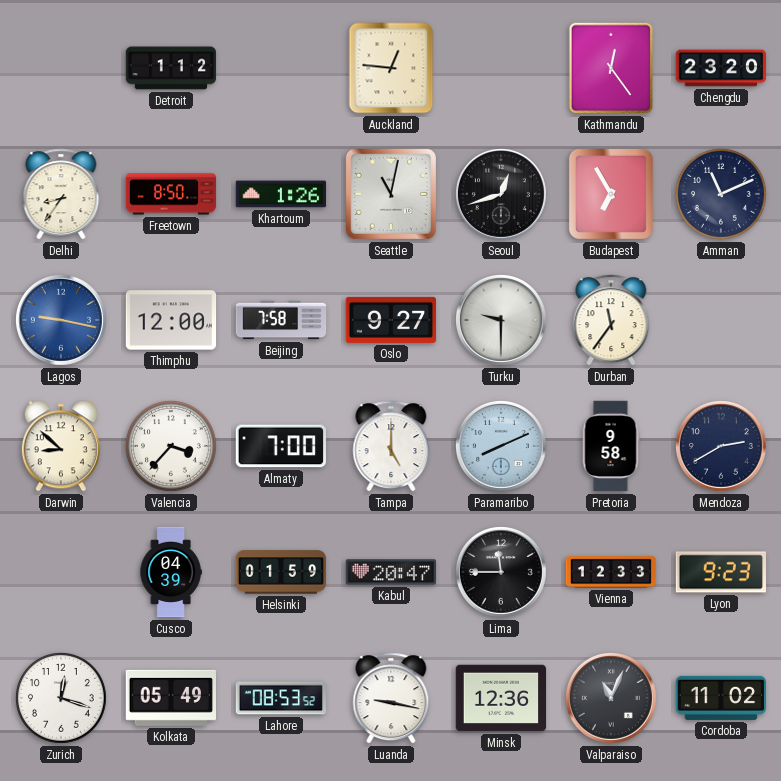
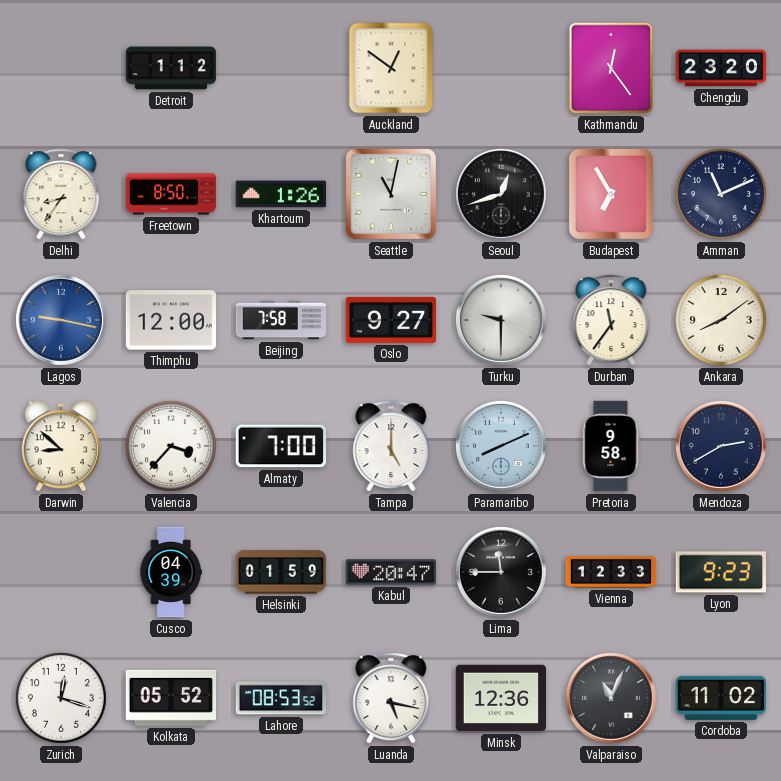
Auckland: 12:46 -> 12:51
Ankara: none -> 8:09
Kolkata: 05:49 -> 05:52
Luanda: 9:17 -> 5:17
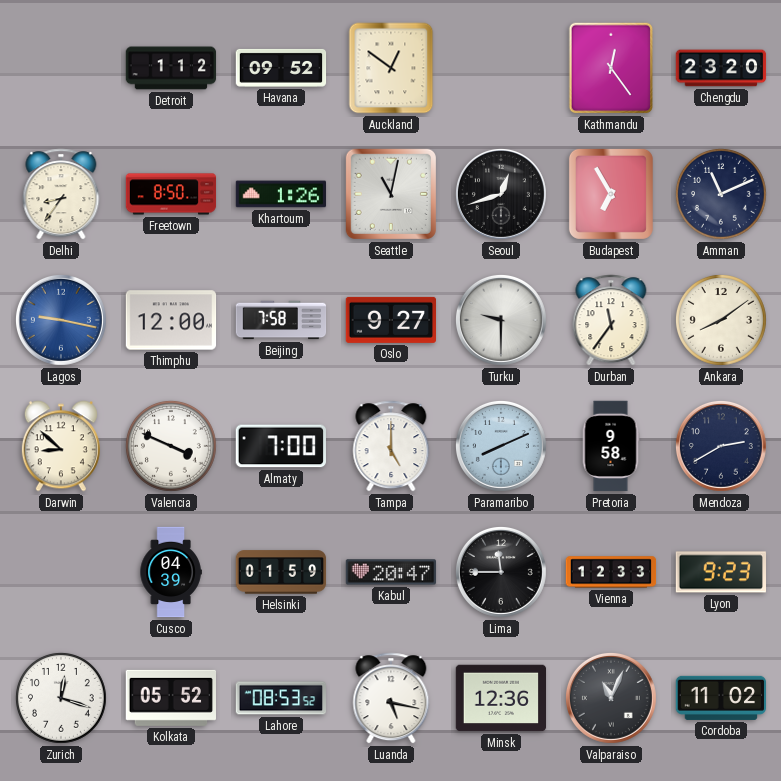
Havana: none -> 09:52
Valencia: 3:37 -> 3:49
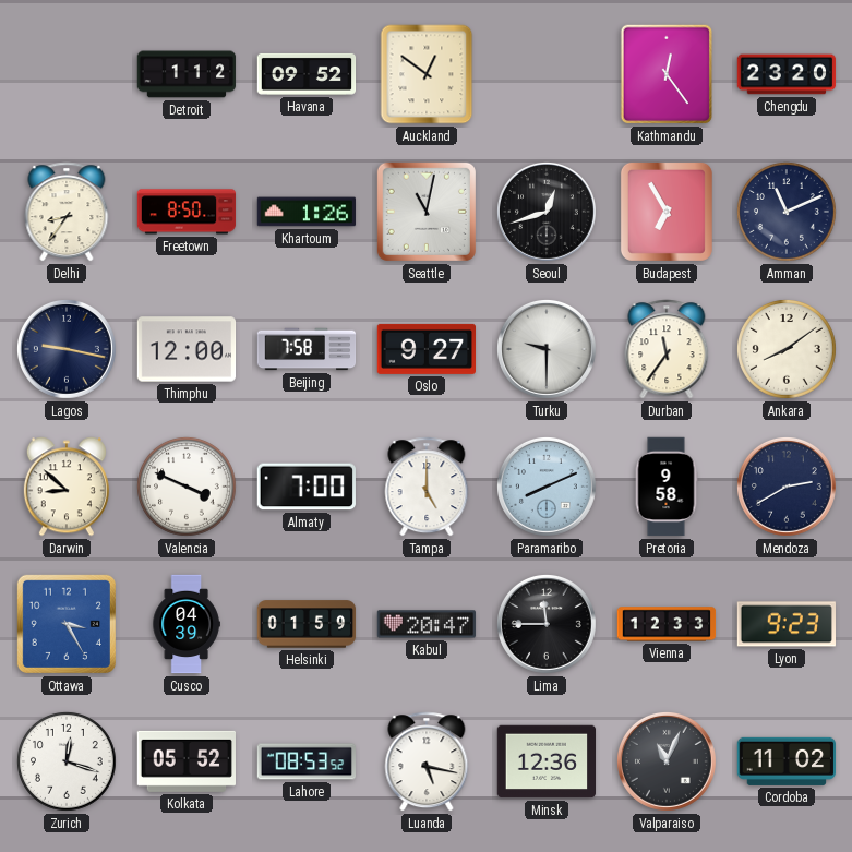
Lagos dial: blue -> navy
Ottawa: none -> 3:25
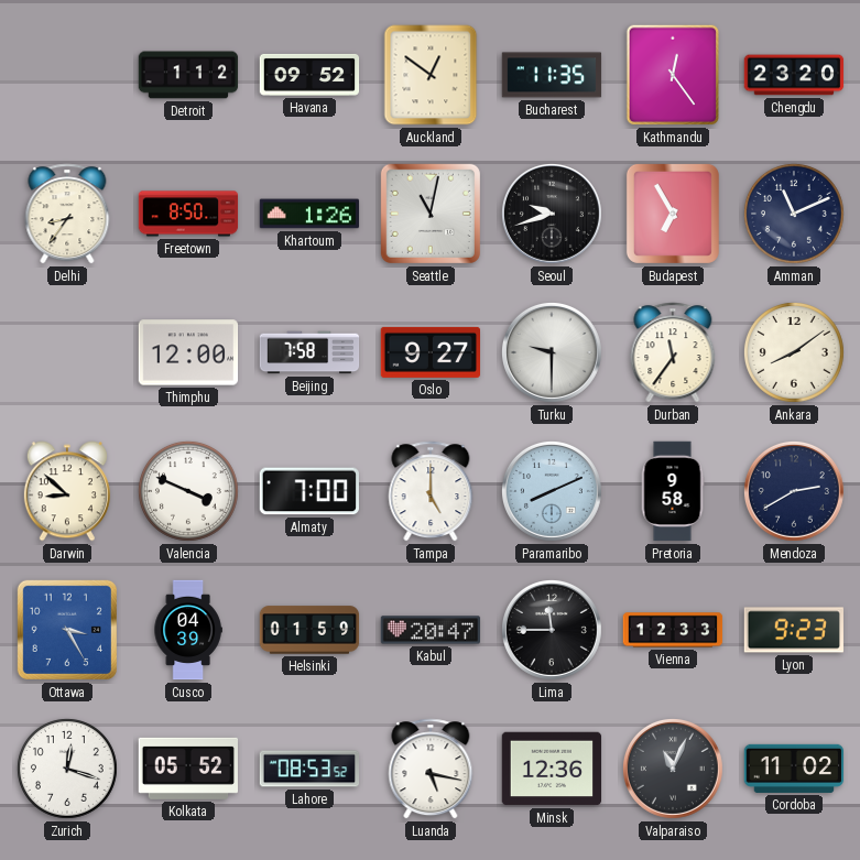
Bucharest: none -> 11:35
Seoul: 12:42 -> 9:42
Lagos: 9:17 -> none
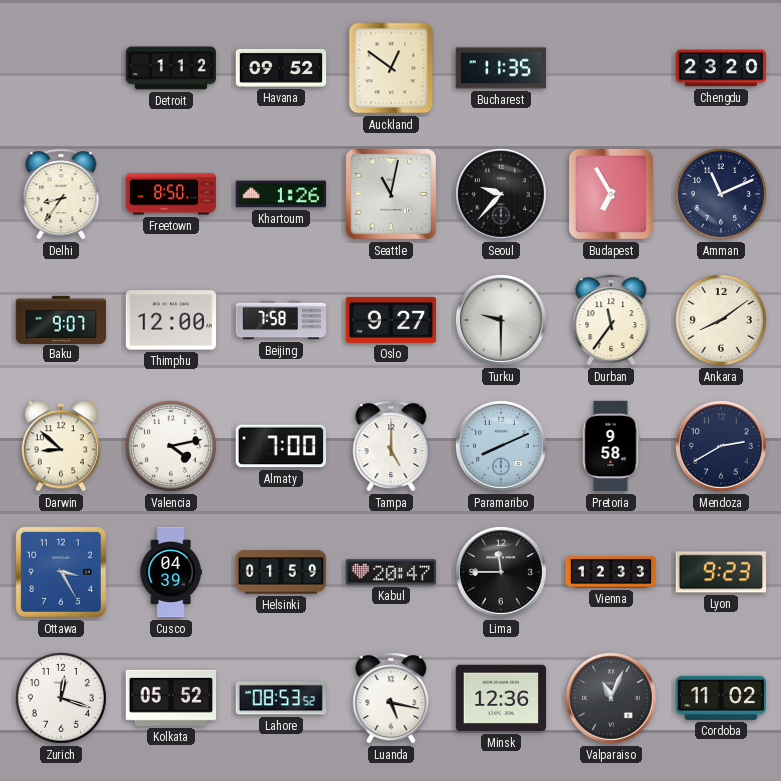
Kathmandu: 12:24 -> none
Seoul: 9:42 -> 9:37
Baku: none -> 9:07
Valencia: 3:49 -> 4:13
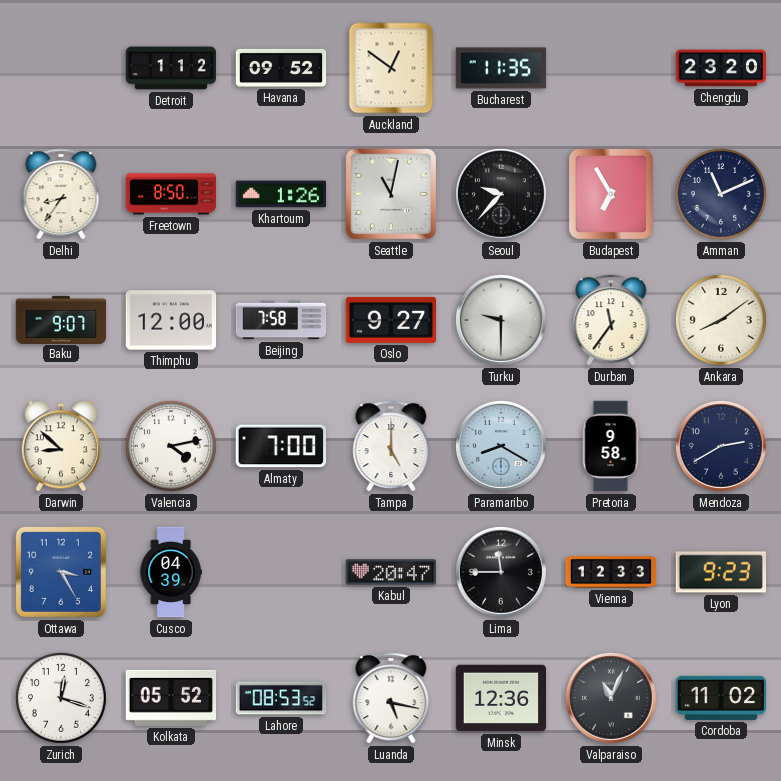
Paramaribo: 8:11 -> 8:20
Helsinki: 01:59 -> none
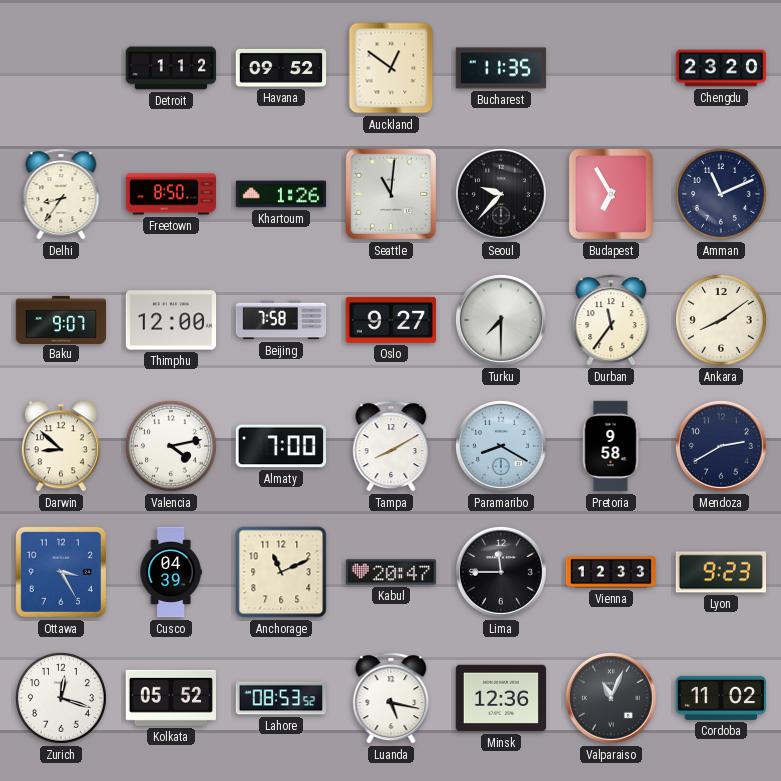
Seattle: 11:02 -> 11:01
Turku: 9:30 -> 7:30
Tampa: 5:00 -> 8:10
Anchorage: none -> 11:11
